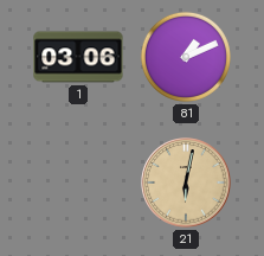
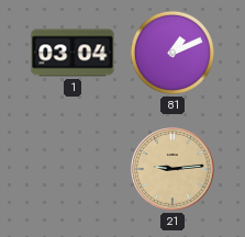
1: 03:06 -> 03:04
21: 6:02 -> 9:14
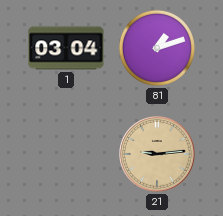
81: 1:11 -> 1:12
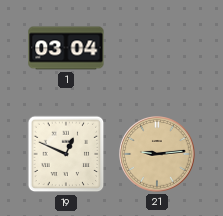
81: 1:12 -> none
19: none -> 12:49
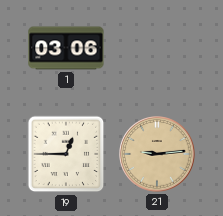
1: 03:04 -> 03:06
19: 12:49 -> 12:45
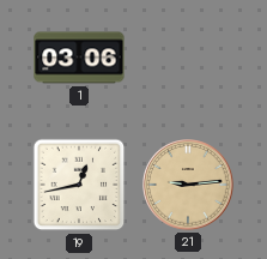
19: 12:45 -> 12:43
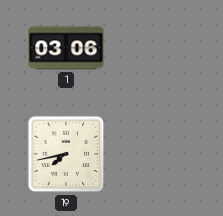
19: 12:43 -> 7:43
21: 9:14 -> none
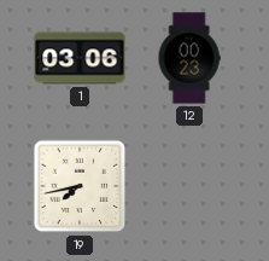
12: none -> 00:23
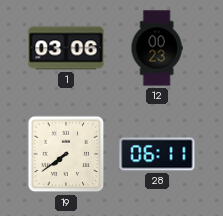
19: 7:43 -> 7:39
28: none -> 06:11
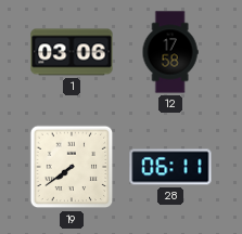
12: 00:23 -> 17:58
